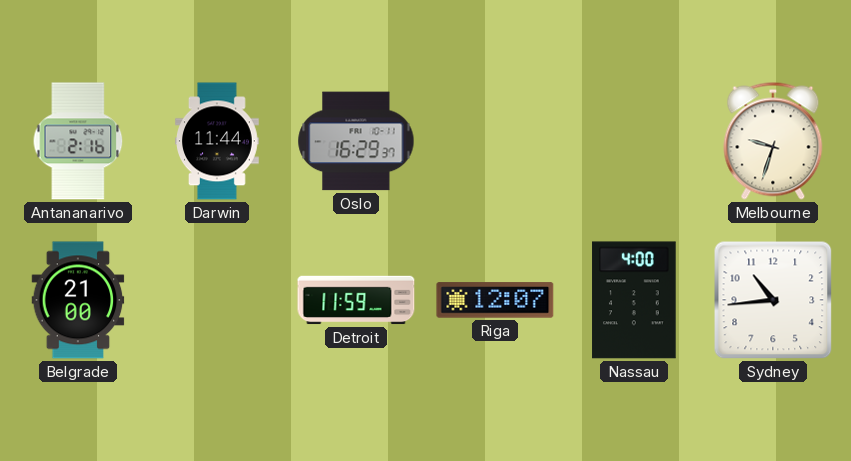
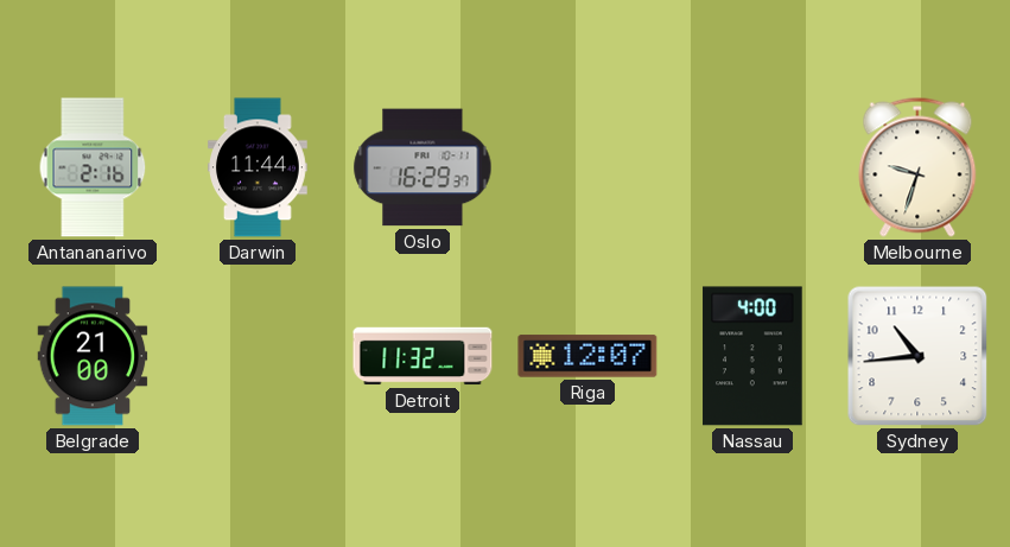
Detroit: 11:59 -> 11:32
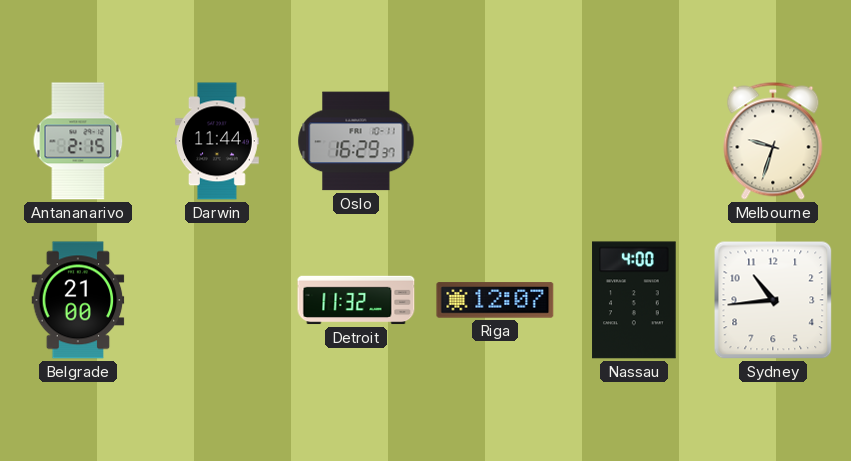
Antananarivo: 2:16 -> 2:15
